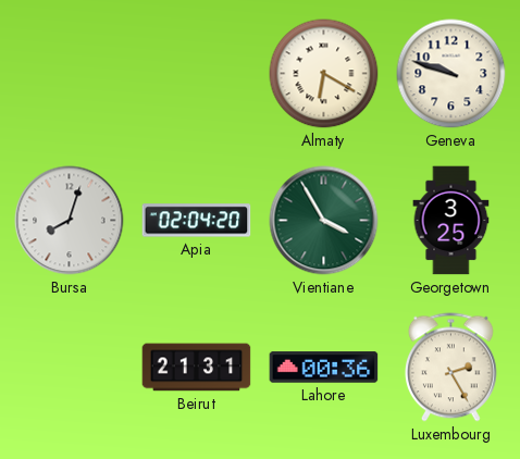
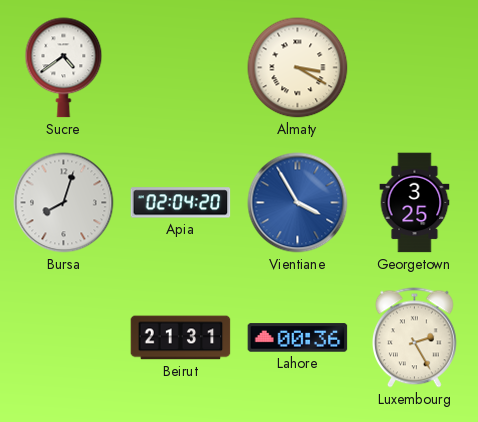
Sucre: none -> 4:39
Almaty: 6:20 -> 3:20
Geneva: 9:48 -> none
Vientiane dial: green -> blue
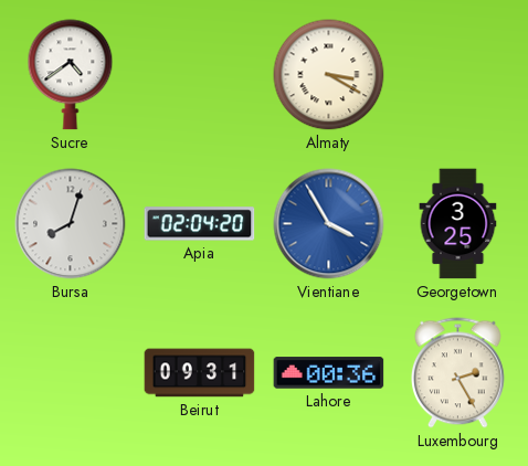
Beirut: 21:31 -> 09:31
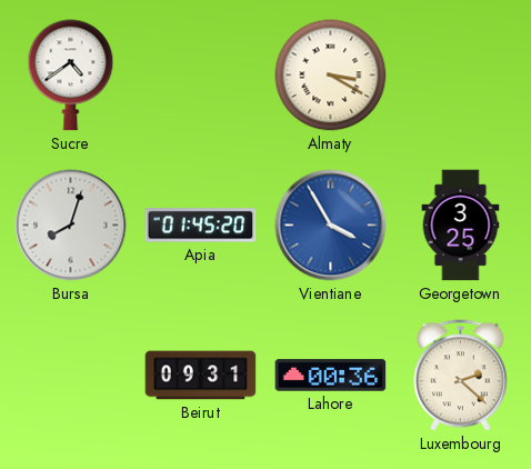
Apia: 02:04 -> 01:45
Luxembourg: 2:25 -> 2:22
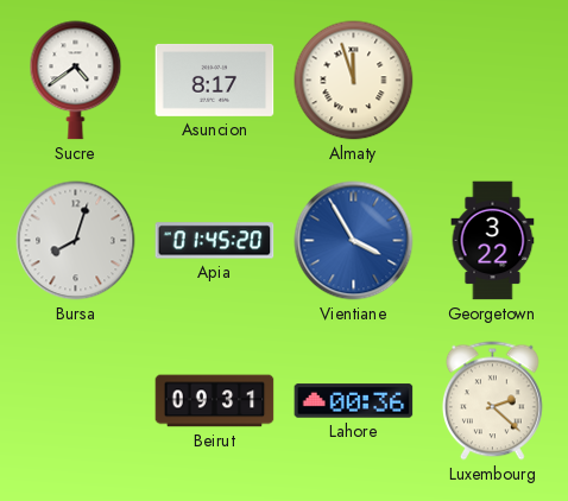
Asuncion: none -> 8:17
Almaty: 3:20 -> 11:57
Georgetown: 3:25 -> 3:22
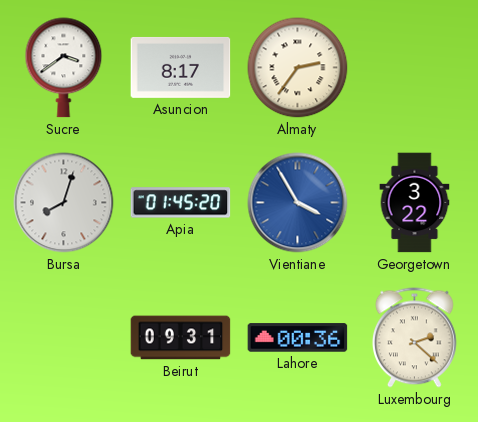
Sucre: 4:39 -> 3:39
Almaty: 11:57 -> 2:36
